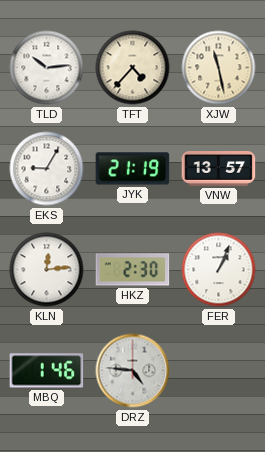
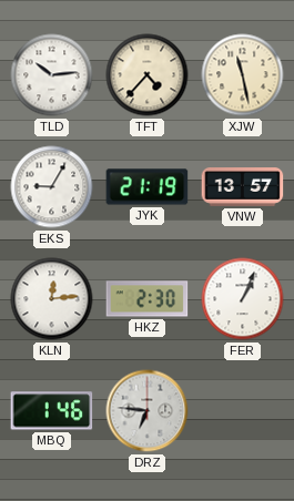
DRZ: 4:46 -> 6:46
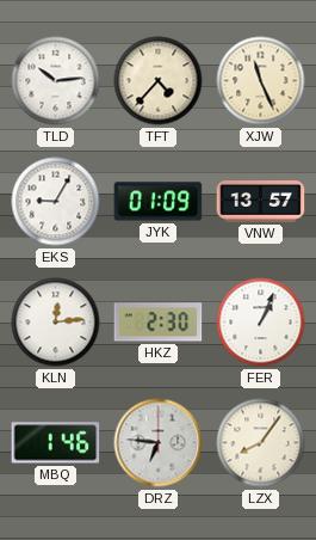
XJW: 11:28 -> 11:26
JYK: 21:19 -> 01:09
LZX: none -> 8:06
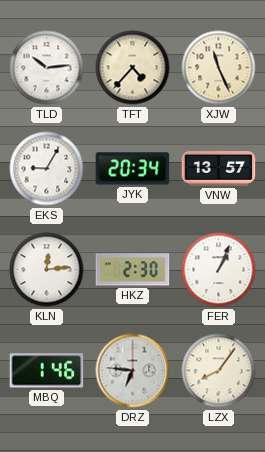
JYK: 01:09 -> 20:34
